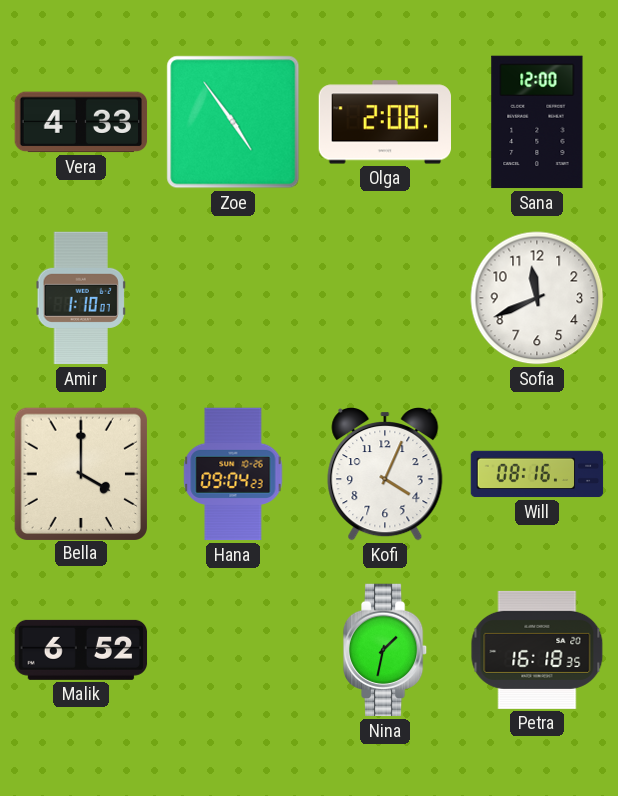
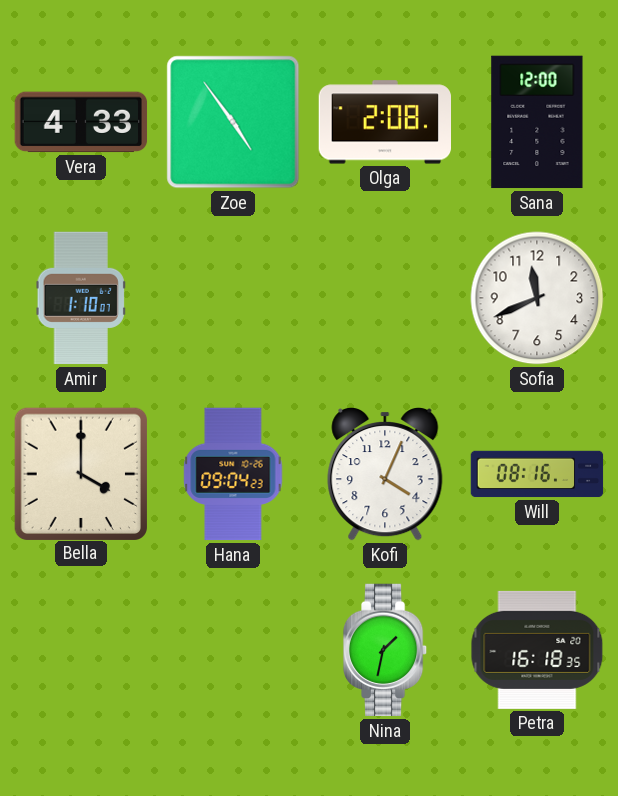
Malik: 6:52 -> none
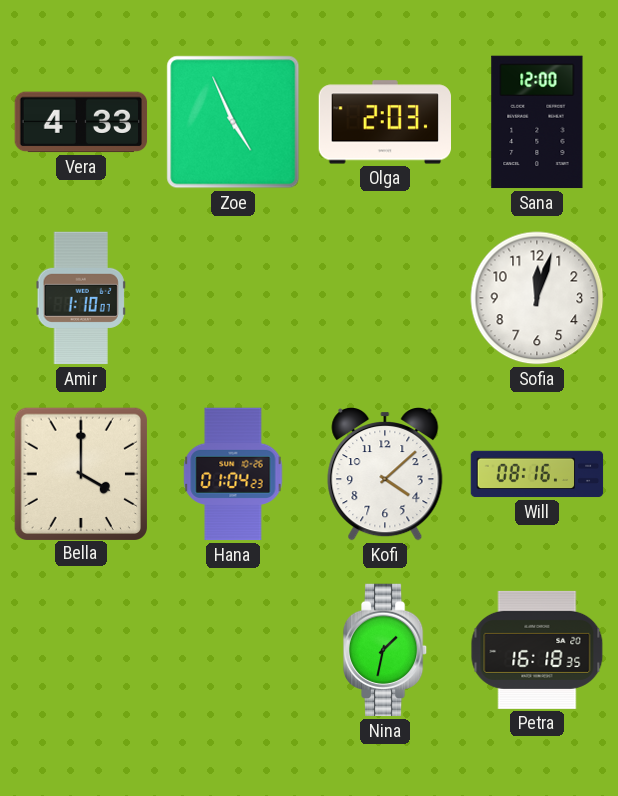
Zoe: 4:54 -> 4:56
Olga: 2:08 -> 2:03
Sofia: 11:41 -> 12:03
Hana: 09:04 -> 01:04
Kofi: 4:04 -> 4:08
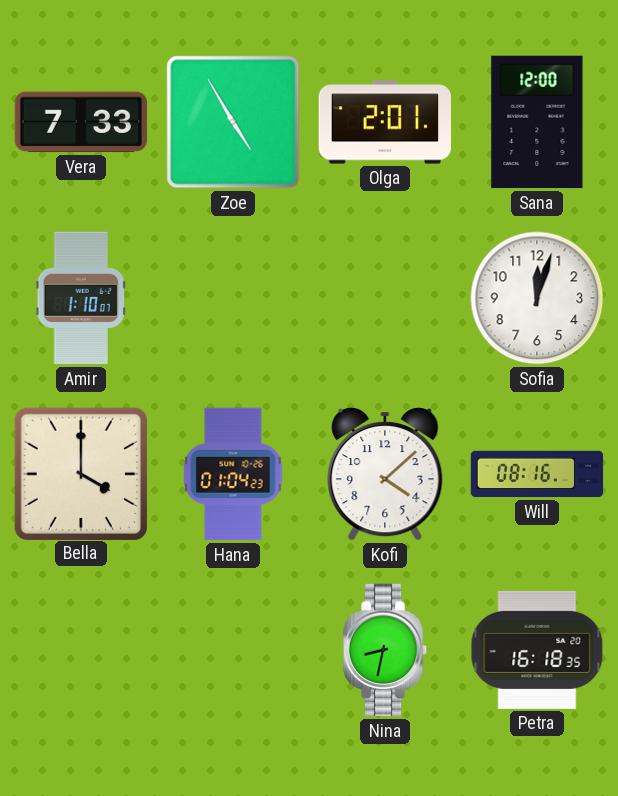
Vera: 4:33 -> 7:33
Zoe: 4:56 -> 4:55
Olga: 2:03 -> 2:01
Nina: 1:32 -> 8:32
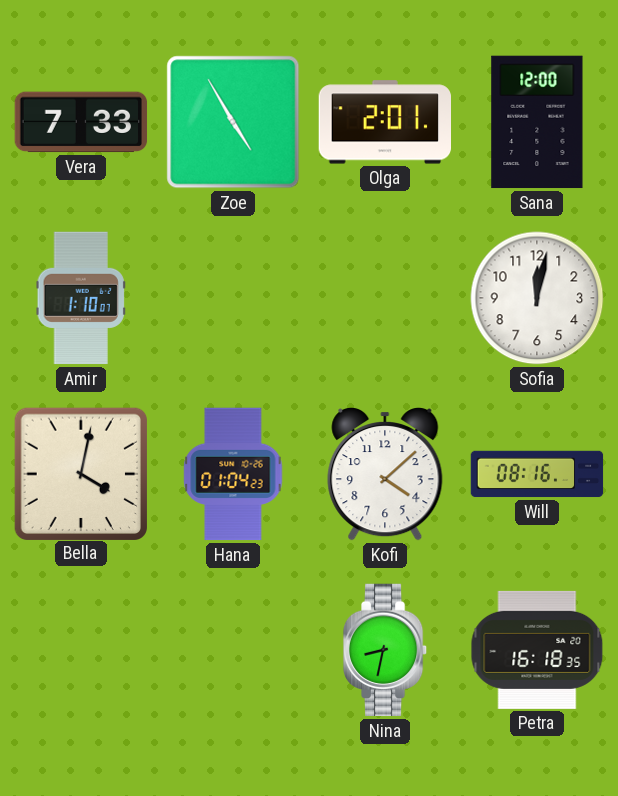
Sofia: 12:03 -> 12:02
Bella: 4:00 -> 4:02
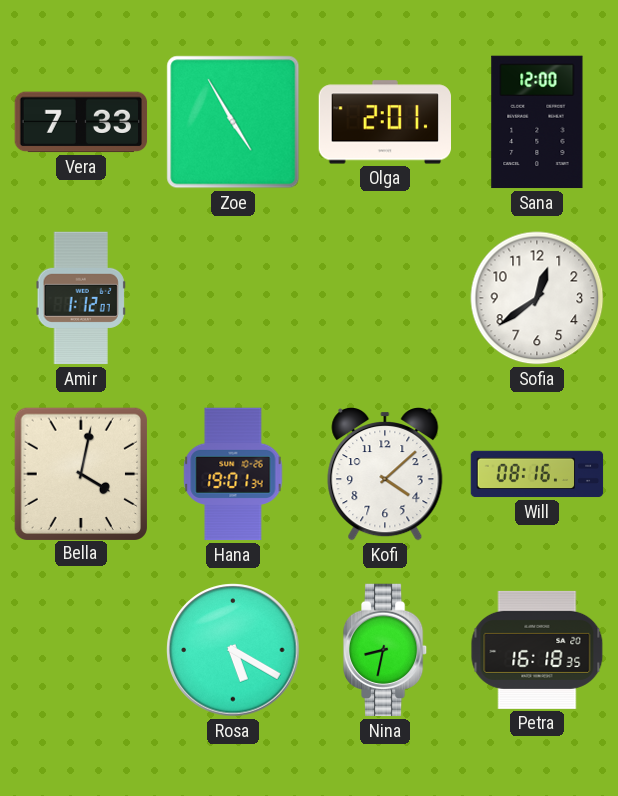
Amir: 1:10 -> 1:12
Sofia: 12:02 -> 12:39
Hana: 01:04 -> 19:01
Rosa: none -> 5:20
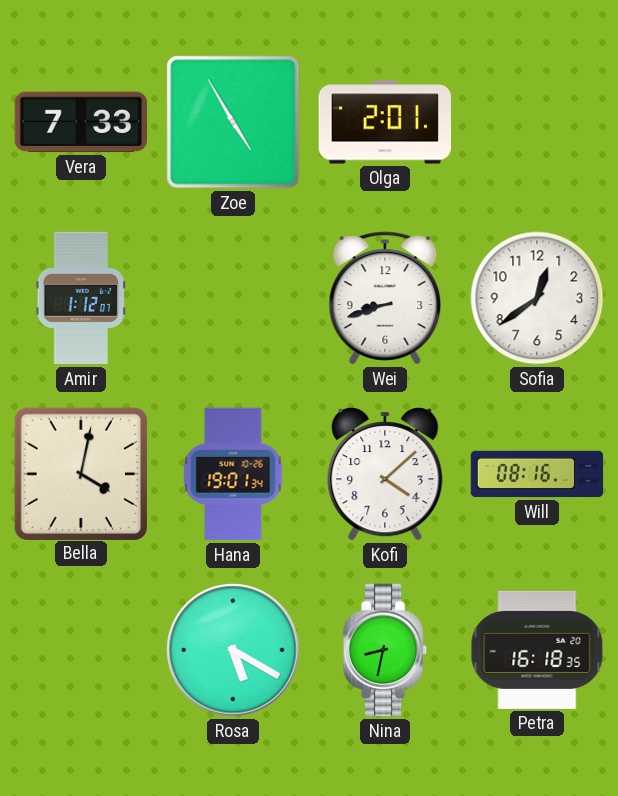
Sana: 12:00 -> none
Wei: none -> 8:42
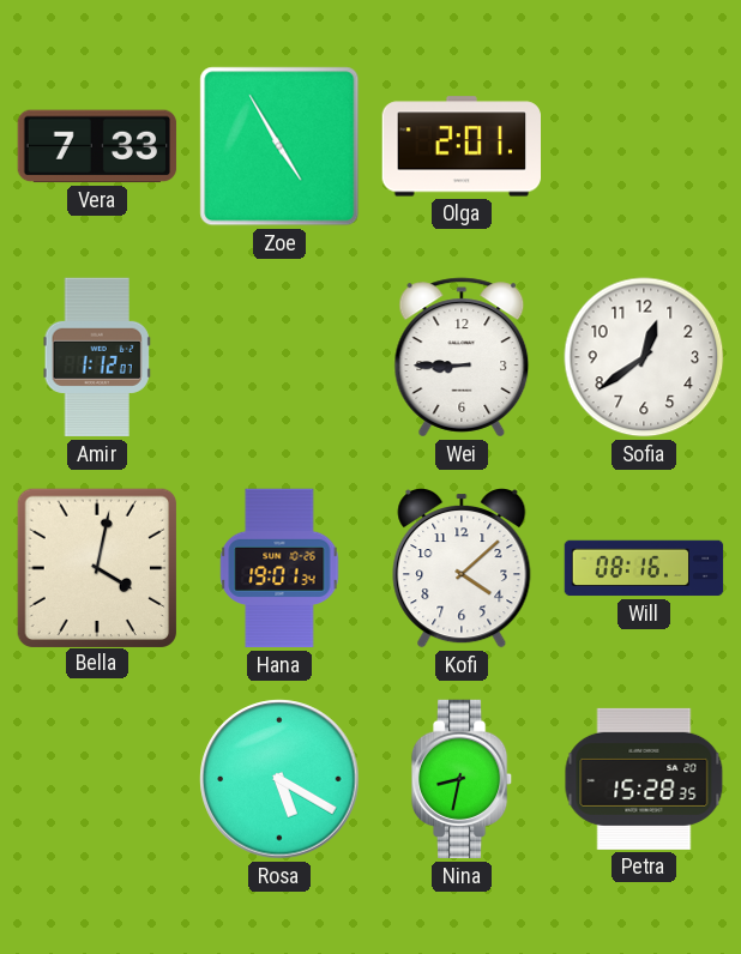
Wei: 8:42 -> 8:45
Petra: 16:18 -> 15:28
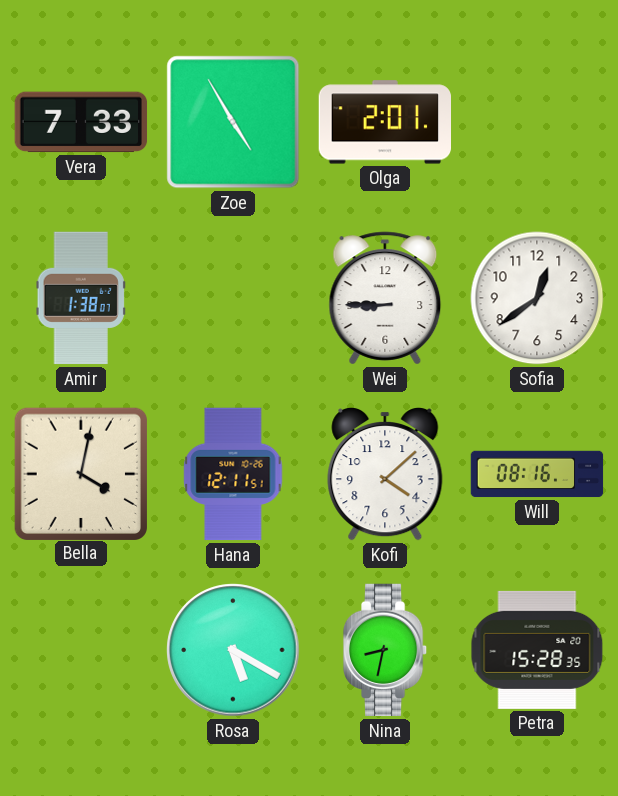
Amir: 1:12 -> 1:38
Hana: 19:01 -> 12:11
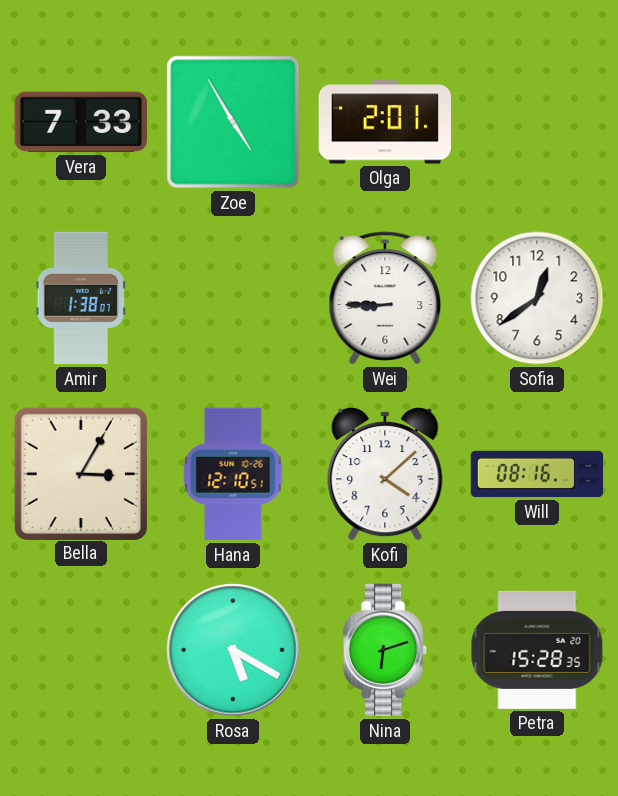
Bella: 4:02 -> 3:05
Hana: 12:11 -> 12:10
Nina: 8:32 -> 6:12
